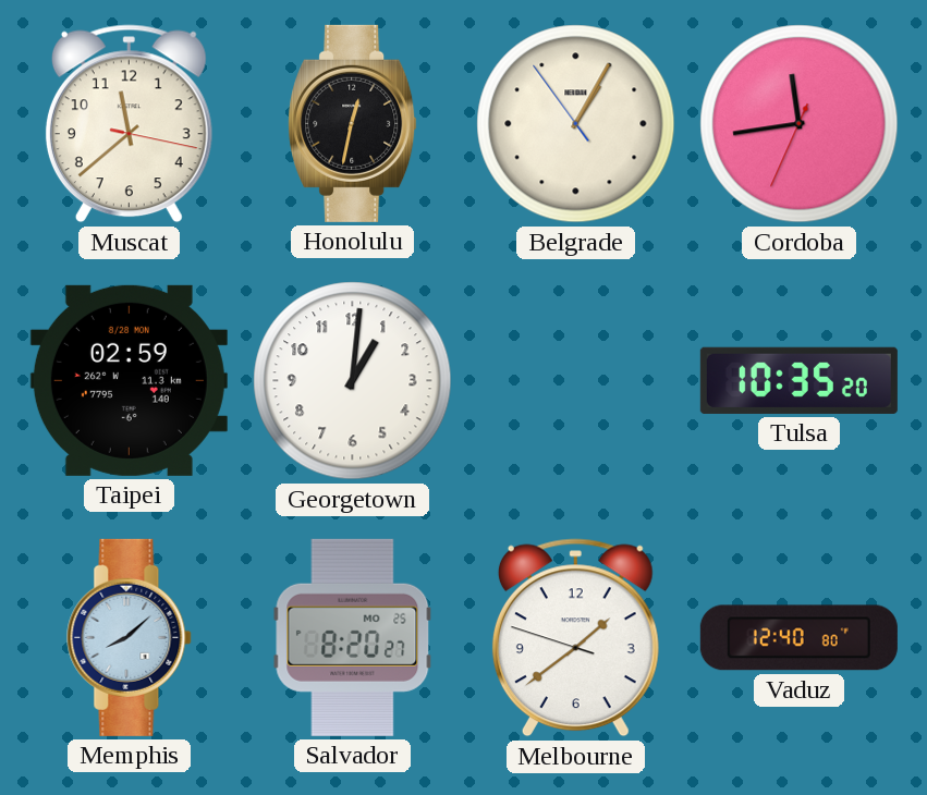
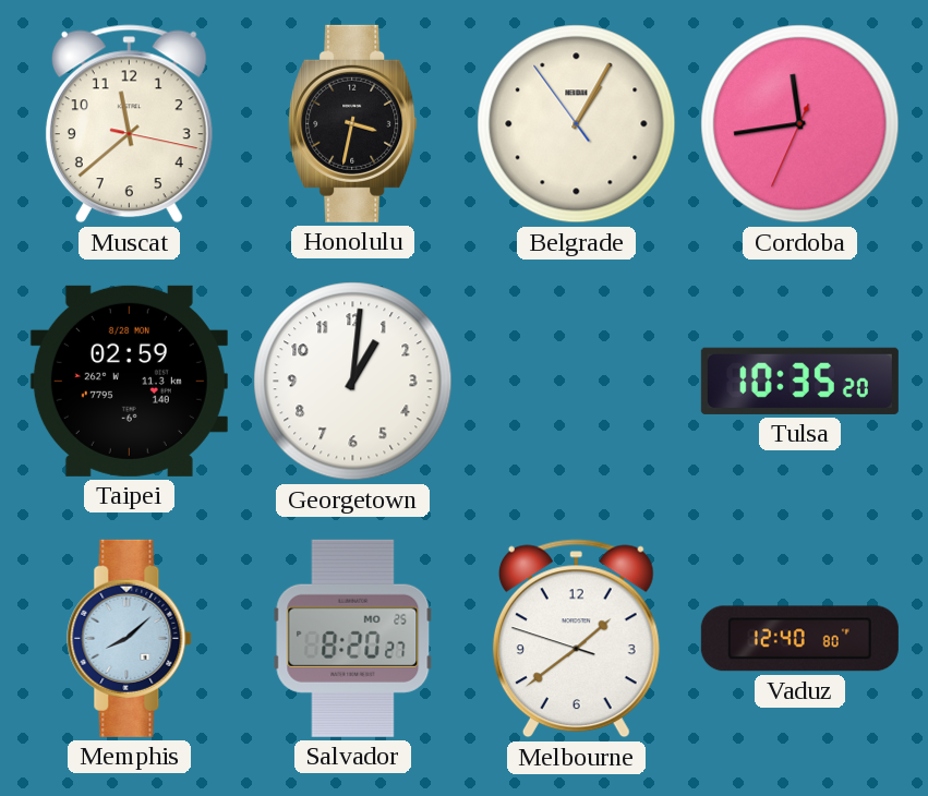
Honolulu: 12:32 -> 3:32
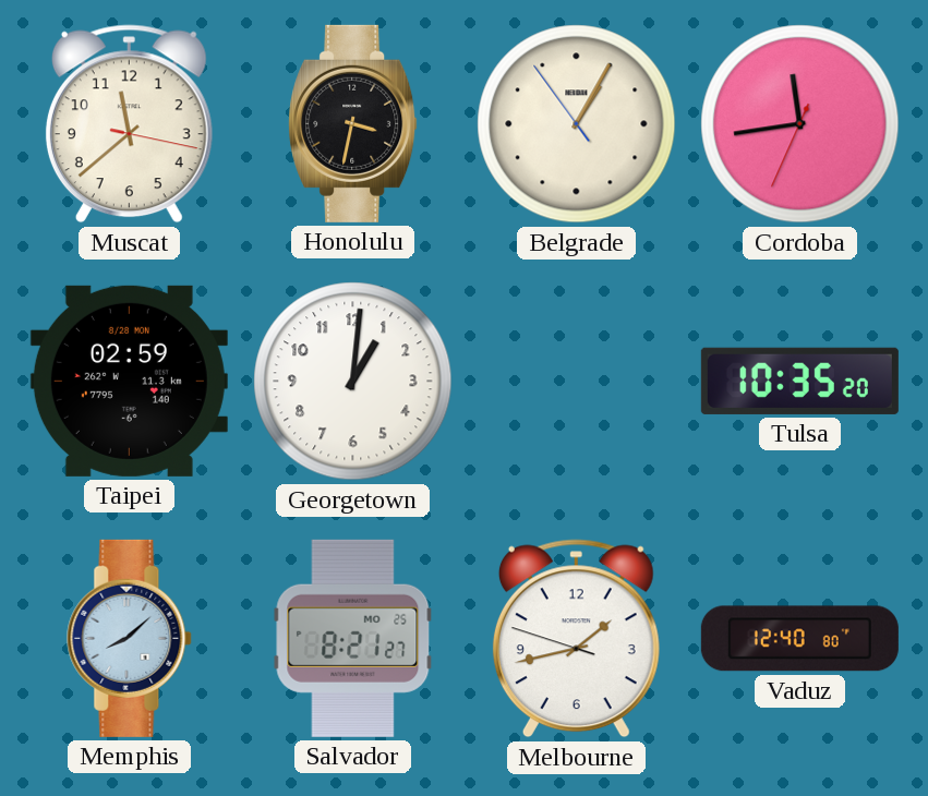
Salvador: 8:20 -> 8:21
Melbourne: 1:38 -> 1:42
